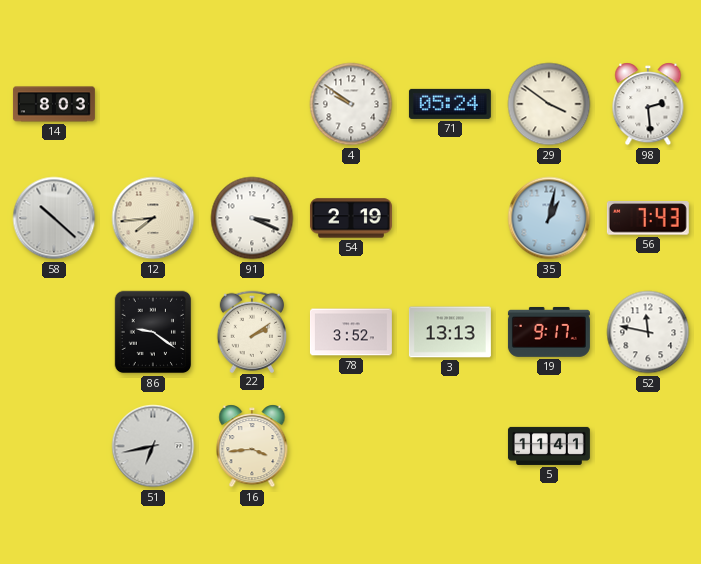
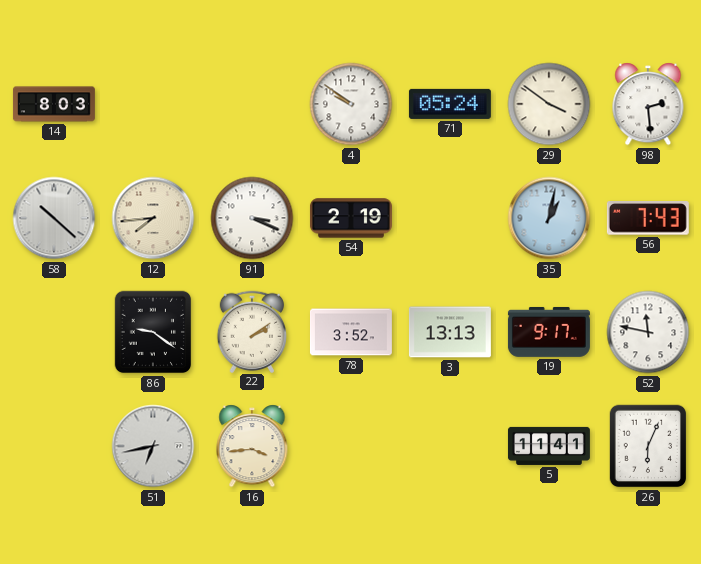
26: none -> 6:04
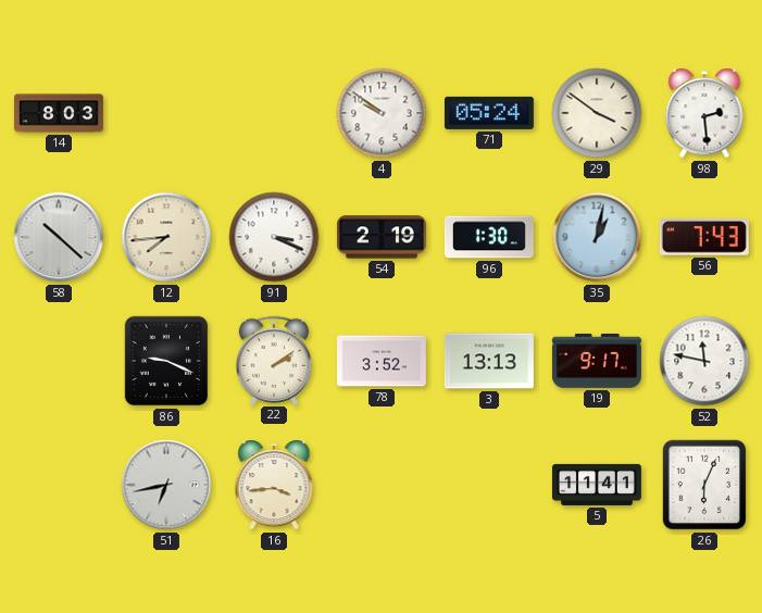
96: none -> 1:30
86: 9:21 -> 9:19
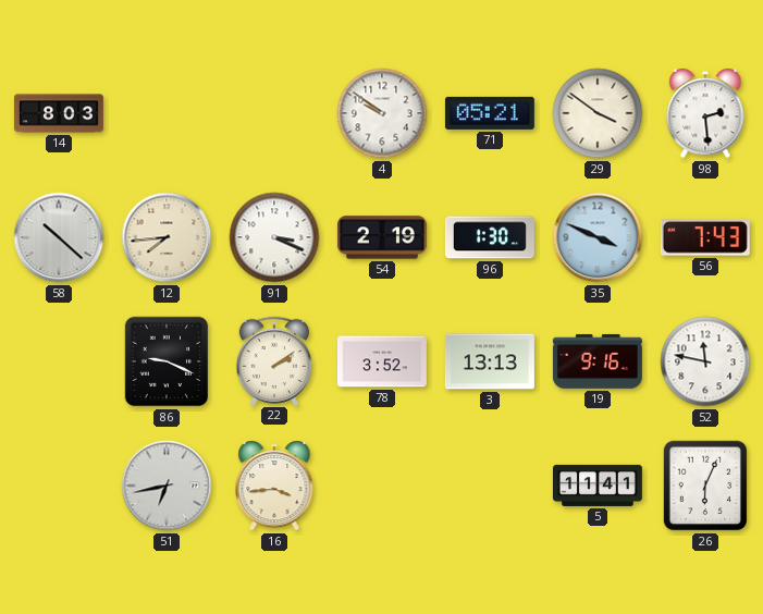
71: 05:24 -> 05:21
35: 1:02 -> 3:49
19: 9:17 -> 9:16
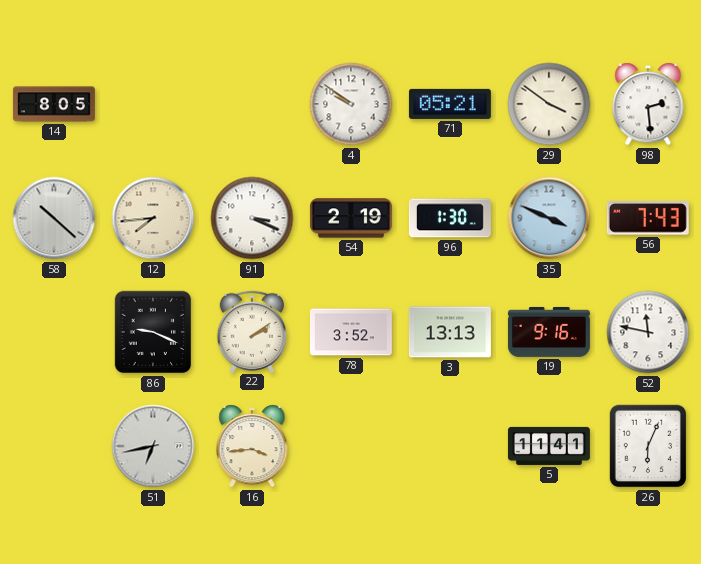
14: 8:03 -> 8:05
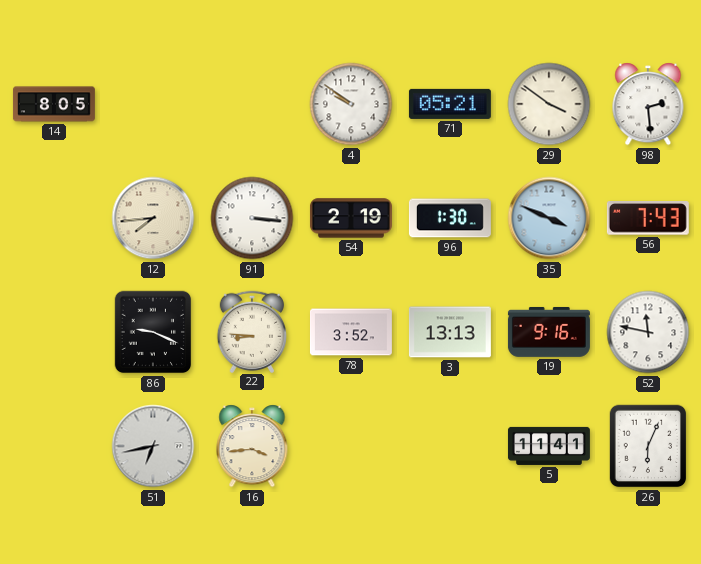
58: 10:22 -> none
91: 3:19 -> 3:16
22: 2:09 -> 8:46
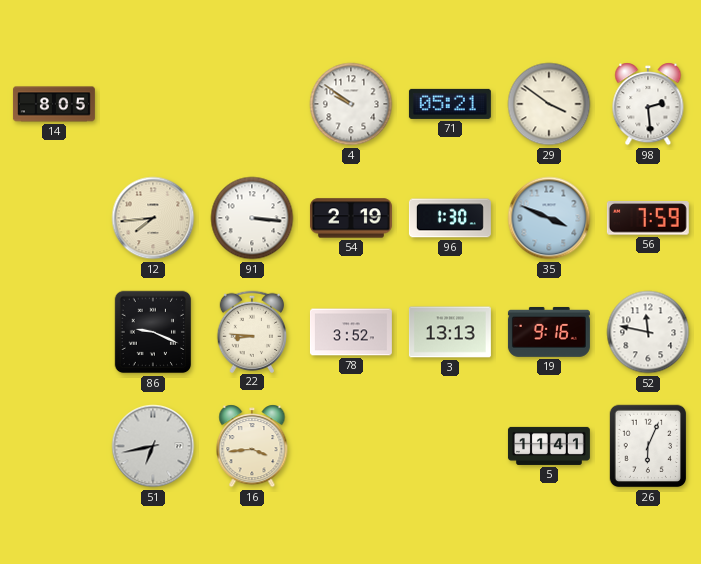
56: 7:43 -> 7:59
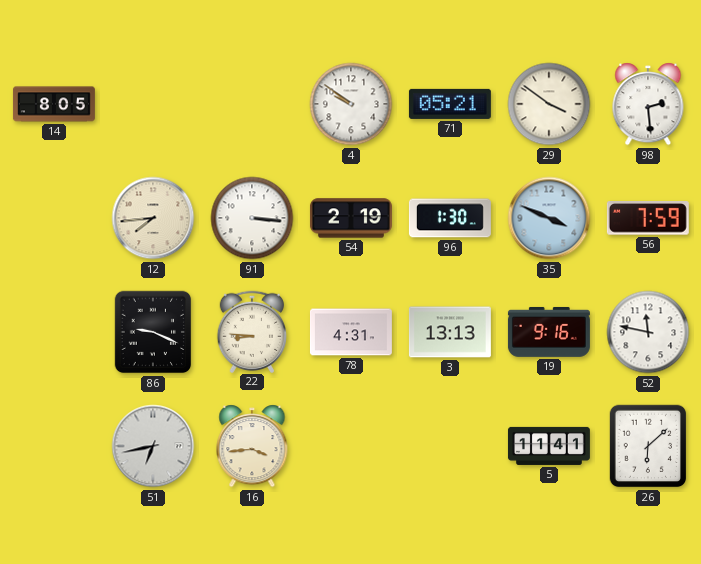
78: 3:52 -> 4:31
26: 6:04 -> 6:08
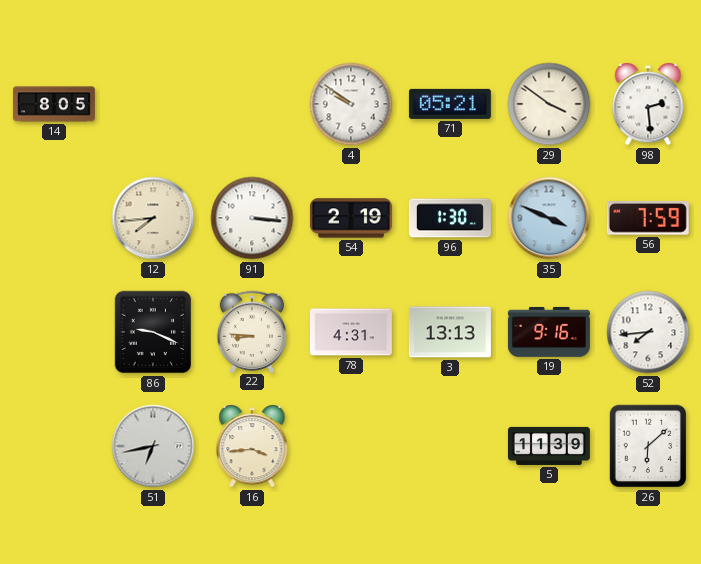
52: 11:47 -> 7:44
5: 11:41 -> 11:39
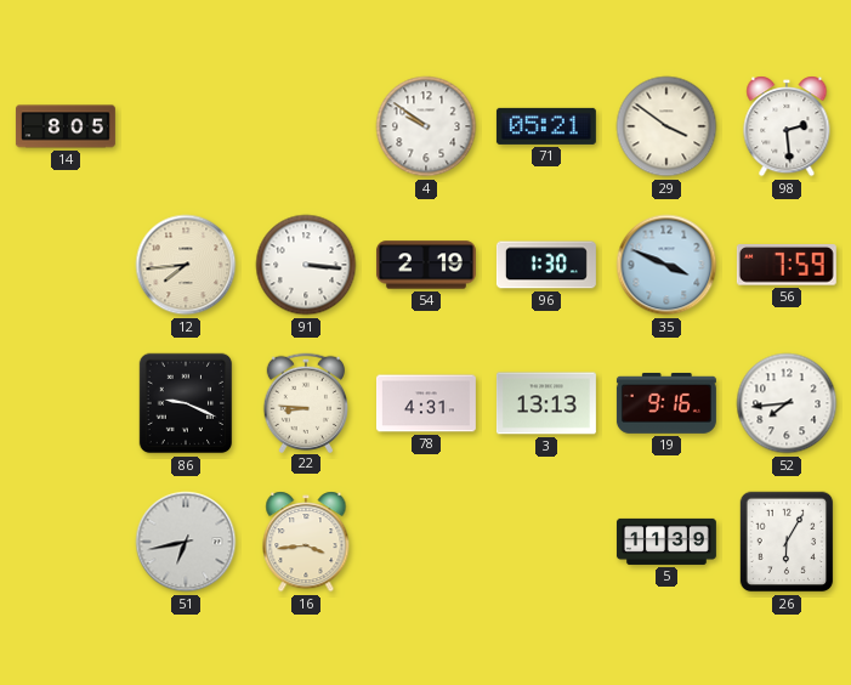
26: 6:08 -> 6:05
